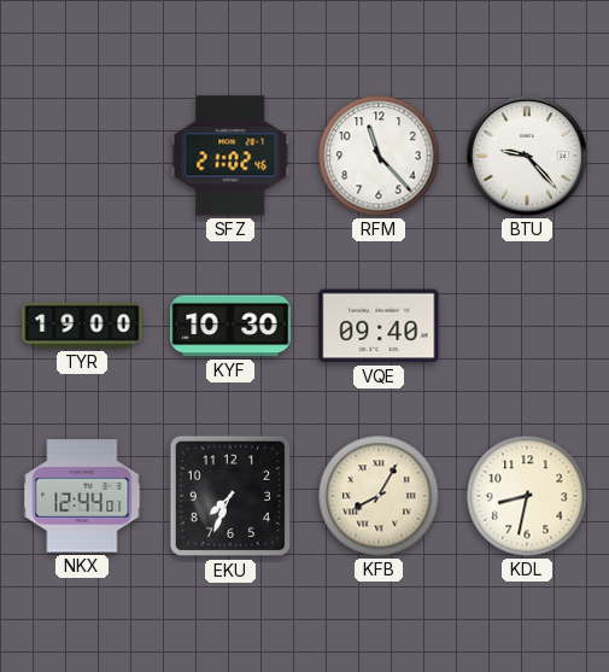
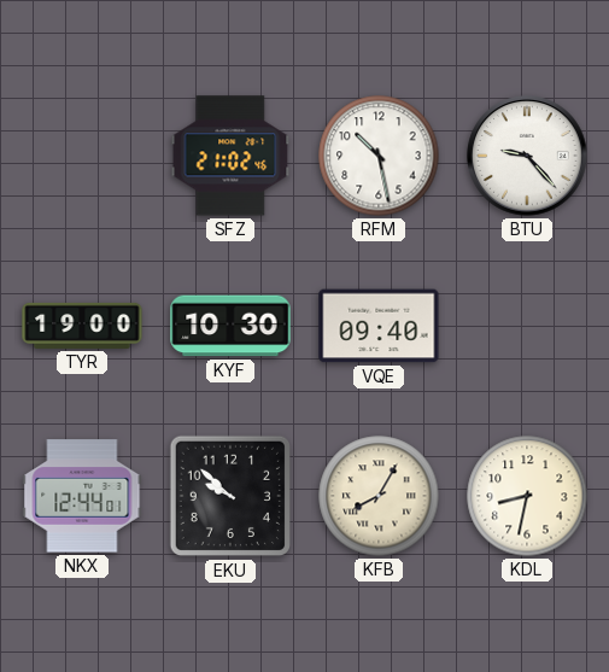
RFM: 11:23 -> 10:28
EKU: 7:34 -> 9:52
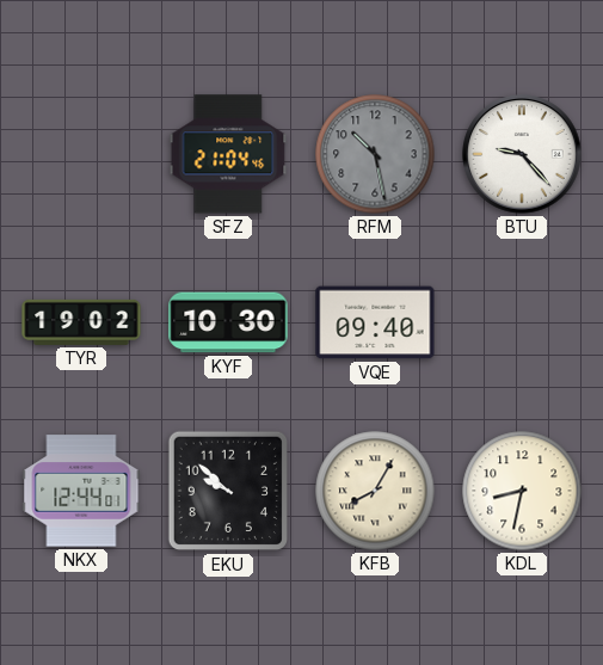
SFZ: 21:02 -> 21:04
RFM dial: white -> grey
TYR: 19:00 -> 19:02
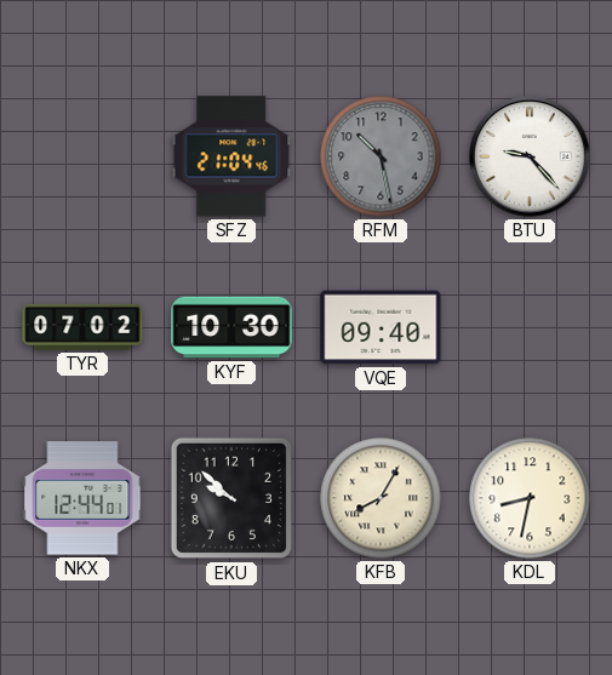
TYR: 19:02 -> 07:02
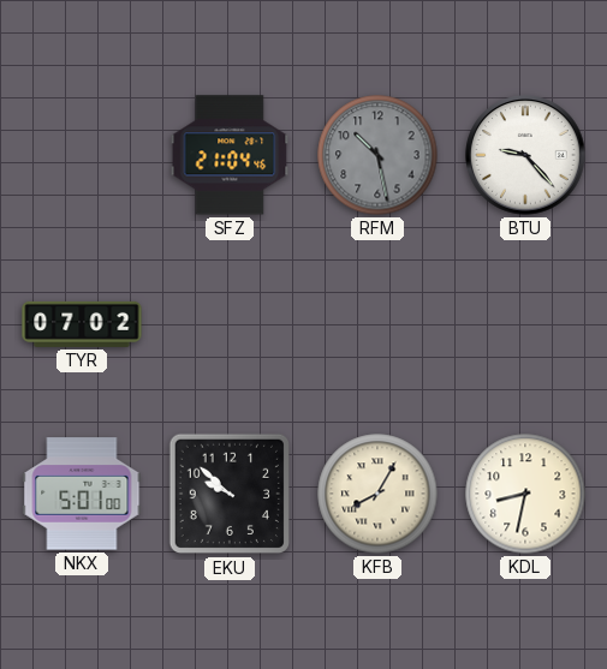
KYF: 10:30 -> none
VQE: 09:40 -> none
NKX: 12:44 -> 5:01
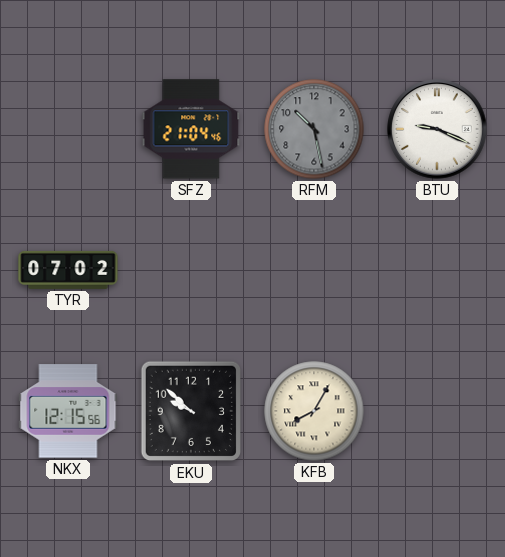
BTU: 9:23 -> 9:19
NKX: 5:01 -> 12:15
KDL: 8:32 -> none
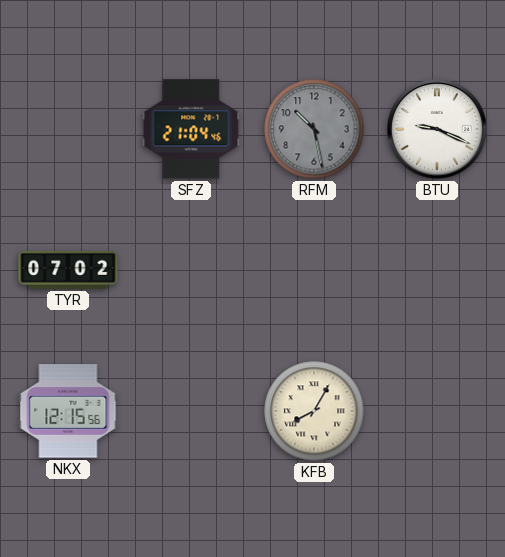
EKU: 9:52 -> none
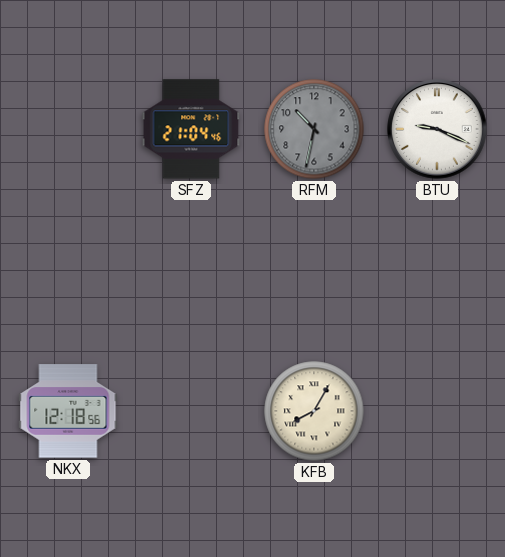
RFM: 10:28 -> 10:32
TYR: 07:02 -> none
NKX: 12:15 -> 12:18
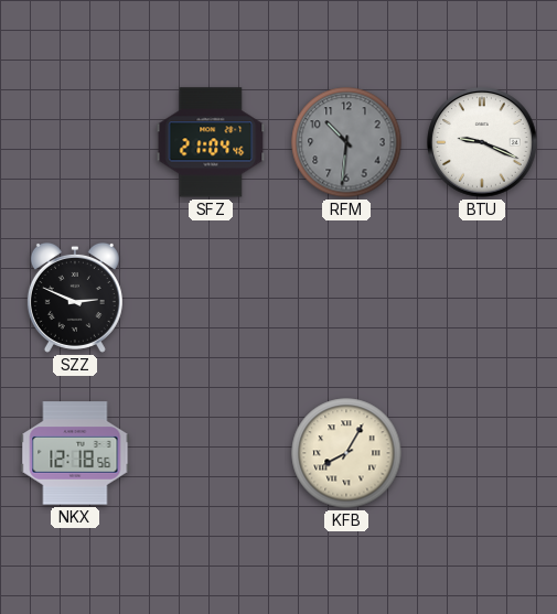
RFM: 10:32 -> 10:31
SZZ: none -> 2:49
